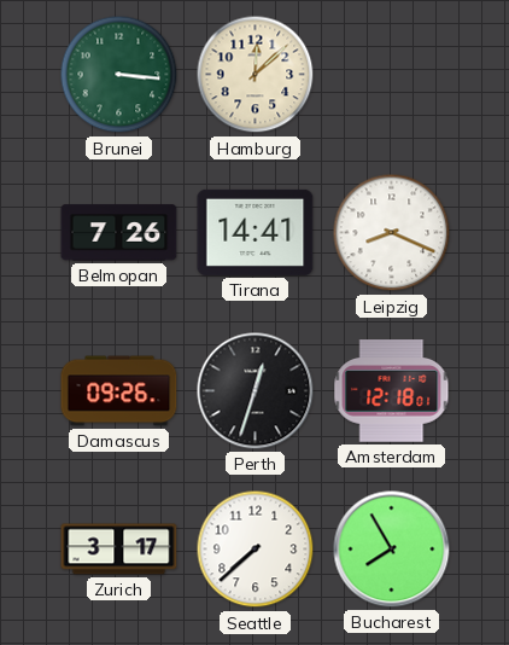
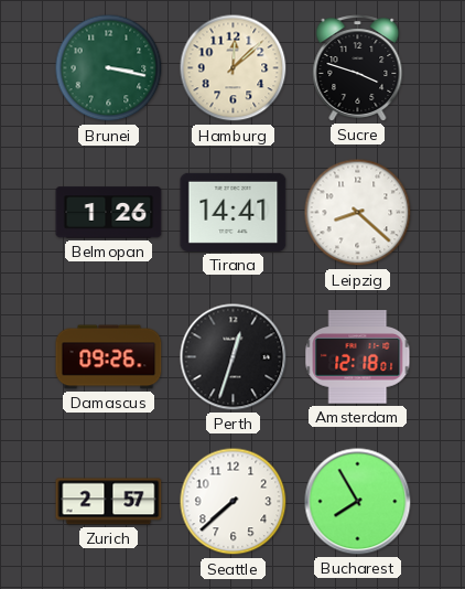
Brunei: 3:16 -> 3:17
Sucre: none -> 3:48
Belmopan: 7:26 -> 1:26
Leipzig: 8:19 -> 8:22
Zurich: 3:17 -> 2:57
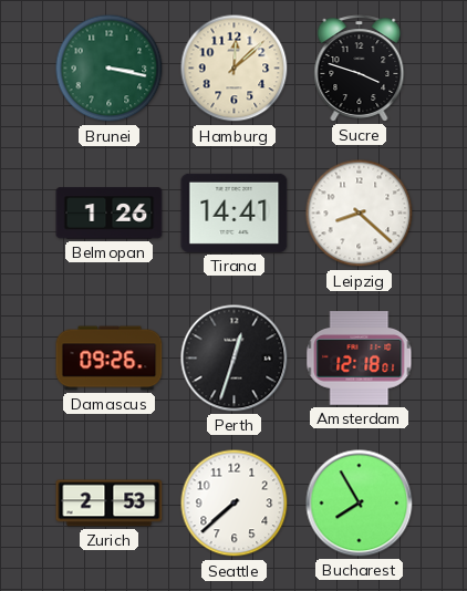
Zurich: 2:57 -> 2:53
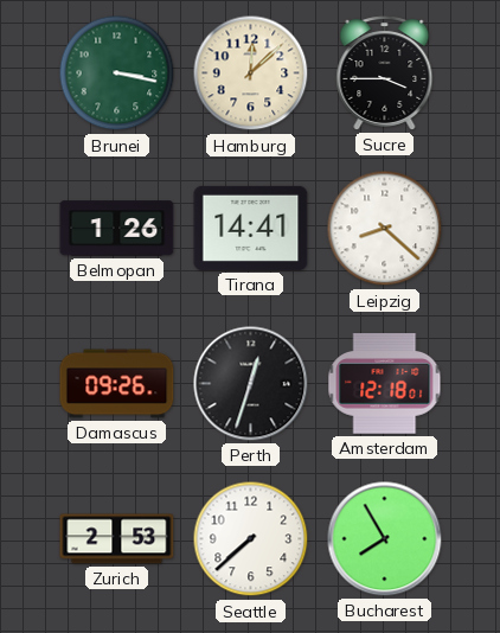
Sucre: 3:48 -> 3:45
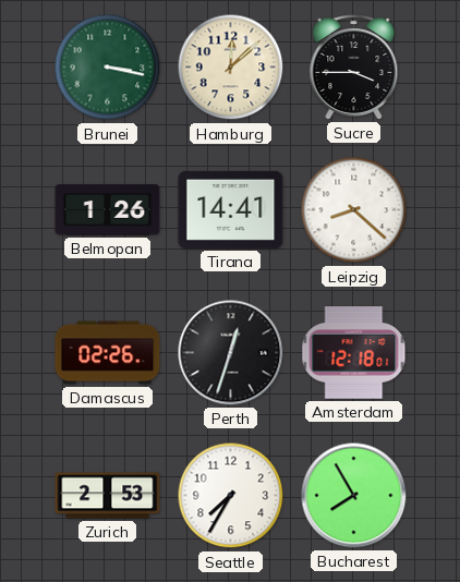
Damascus: 09:26 -> 02:26
Seattle: 7:38 -> 7:35
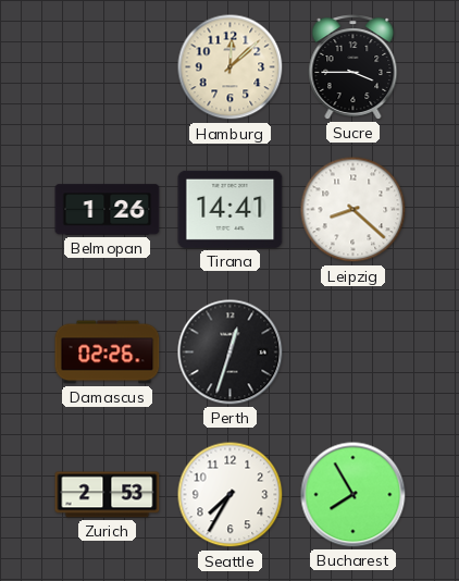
Brunei: 3:17 -> none
Amsterdam: 12:18 -> none
